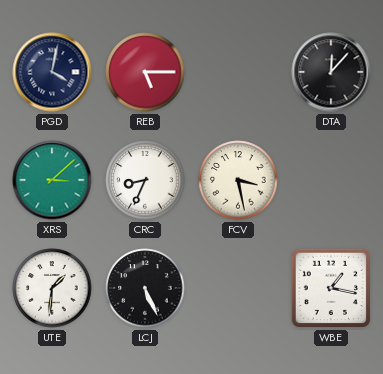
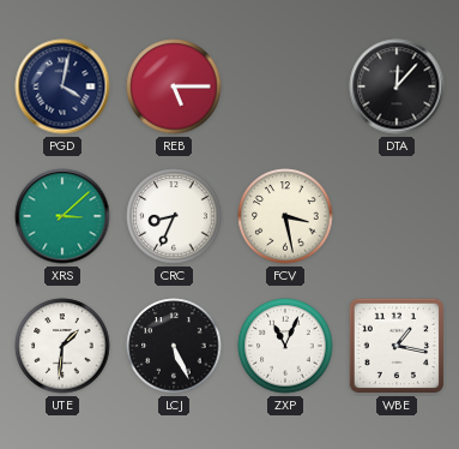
ZXP: none -> 11:04
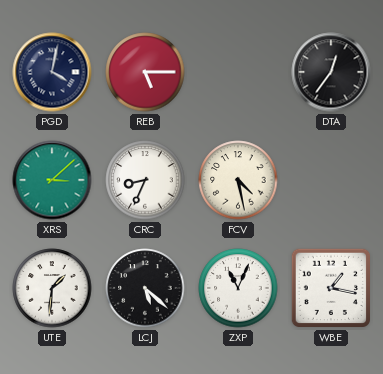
DTA: 12:07 -> 12:36
FCV: 3:28 -> 4:28
LCJ: 5:26 -> 5:22
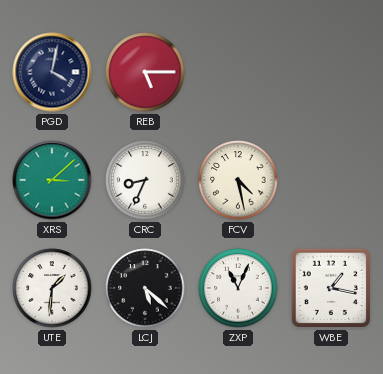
DTA: 12:36 -> none
